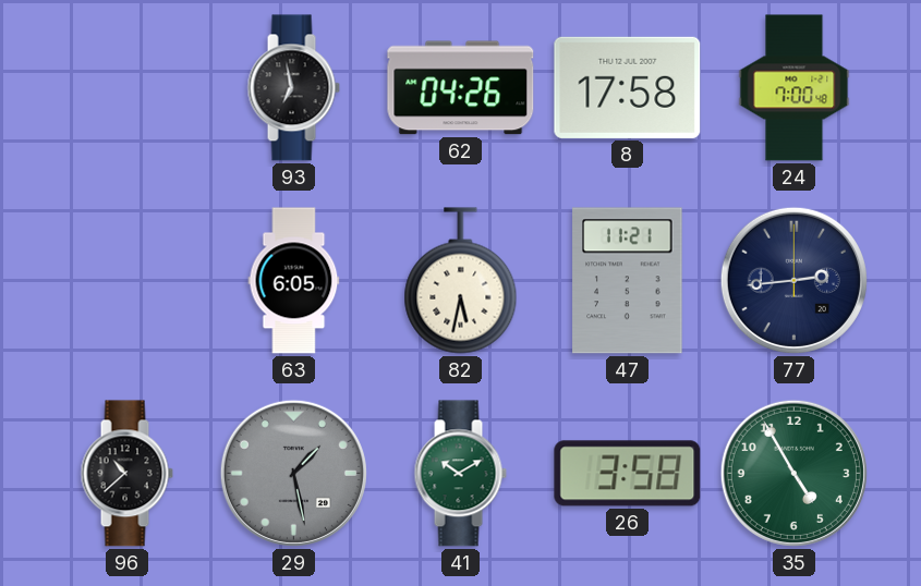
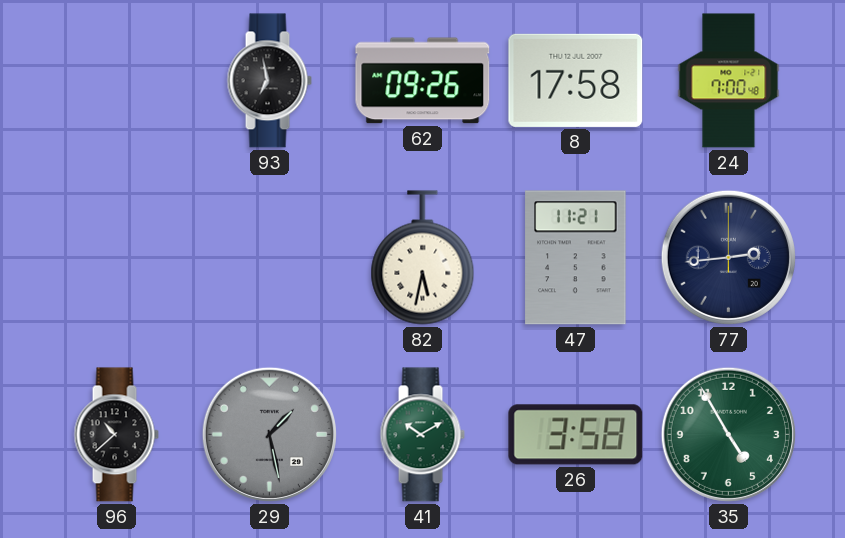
62: 04:26 -> 09:26
63: 6:05 -> none
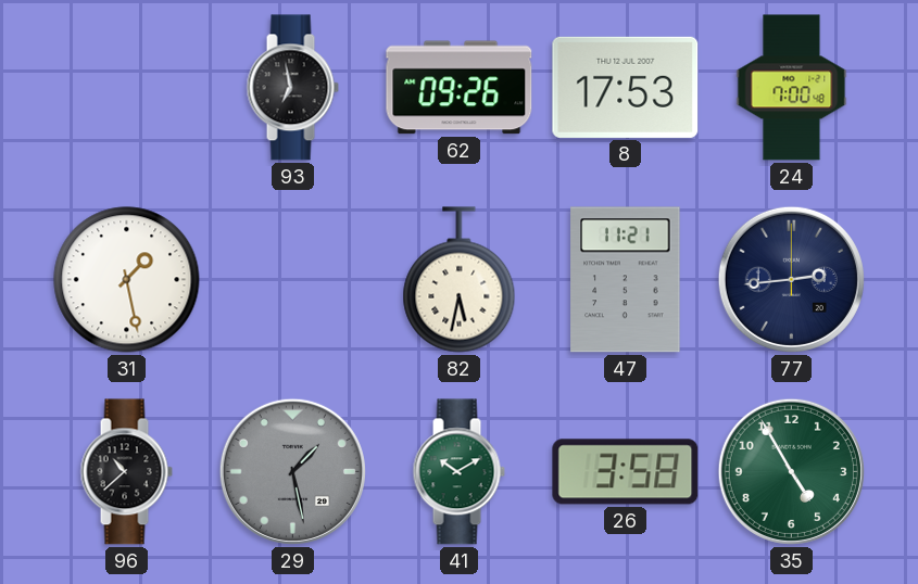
8: 17:58 -> 17:53
31: none -> 1:28
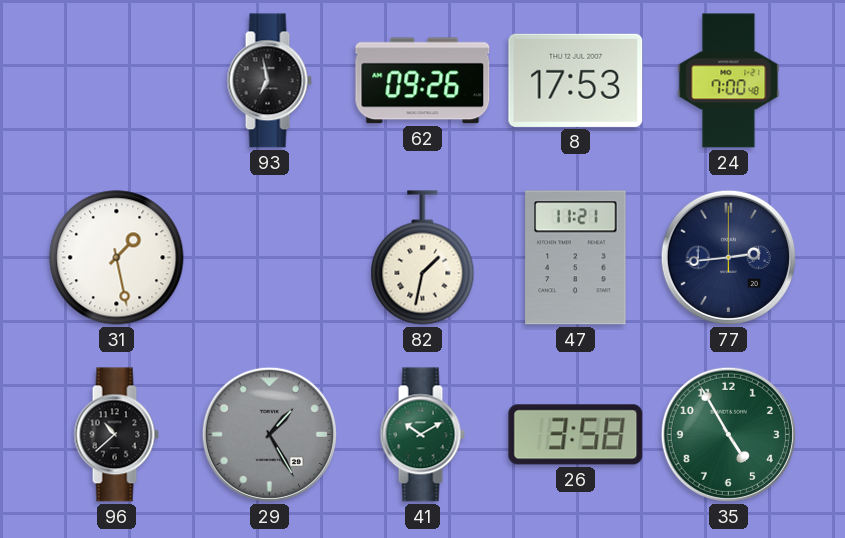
82: 5:32 -> 1:32
29: 1:28 -> 1:25
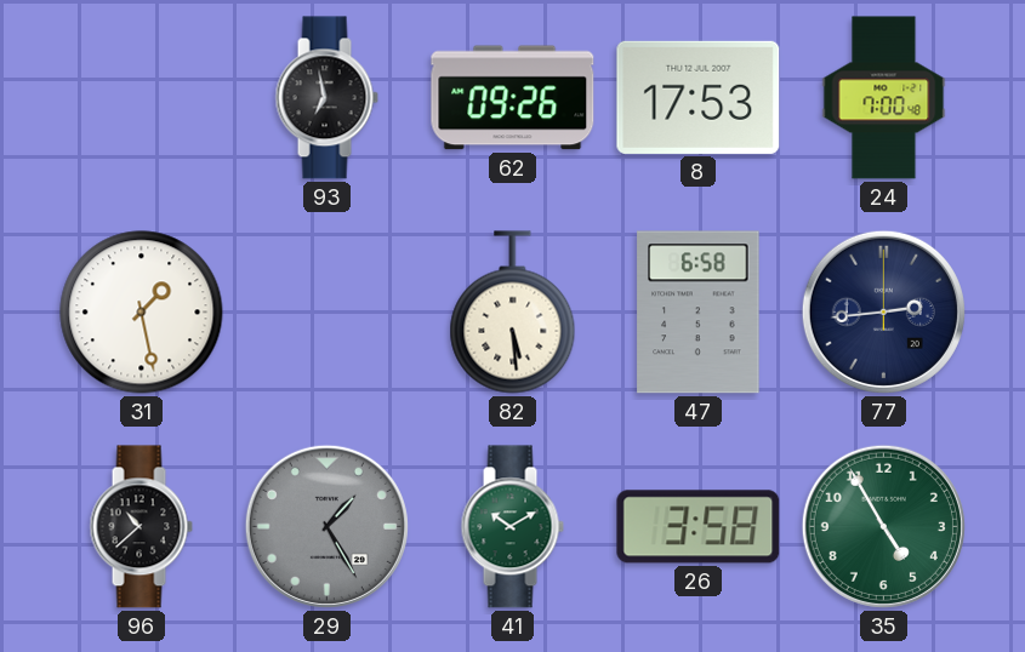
82: 1:32 -> 5:29
47: 11:21 -> 6:58
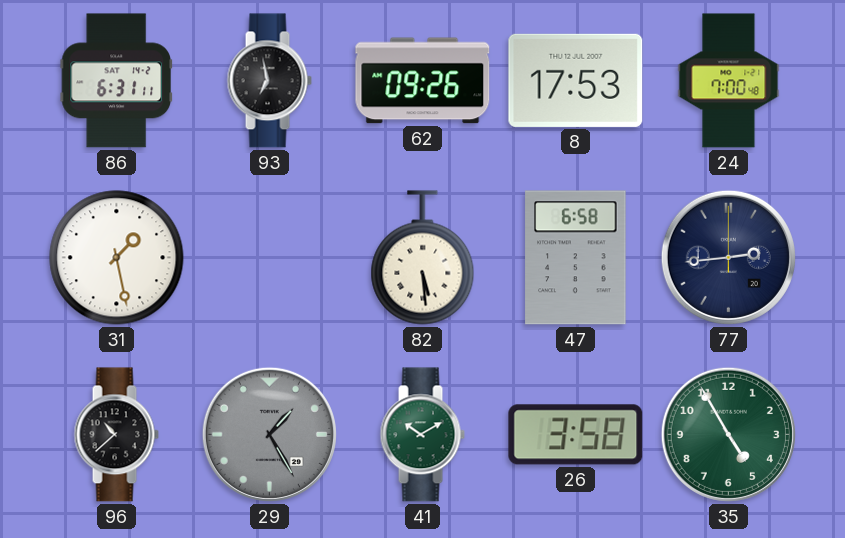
86: none -> 6:31
